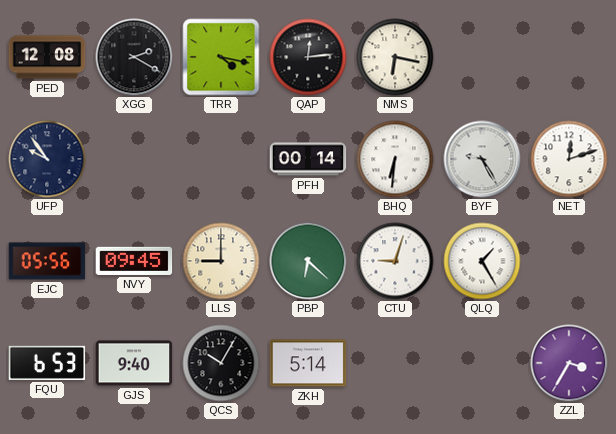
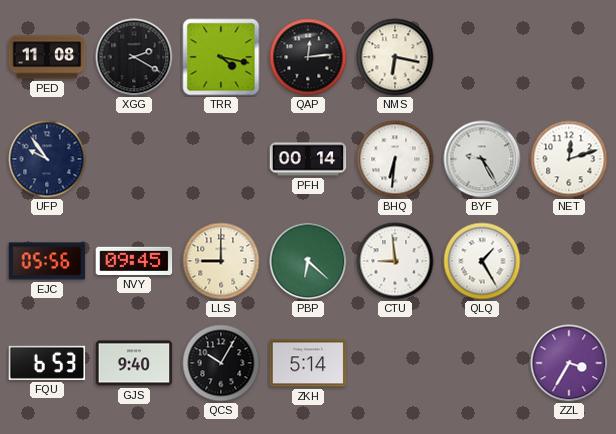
PED: 12:08 -> 11:08
CTU: 9:03 -> 8:59
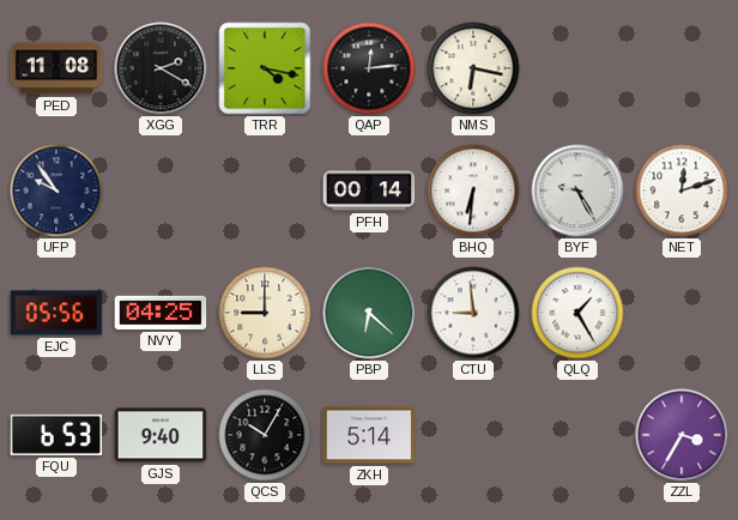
NVY: 09:45 -> 04:25
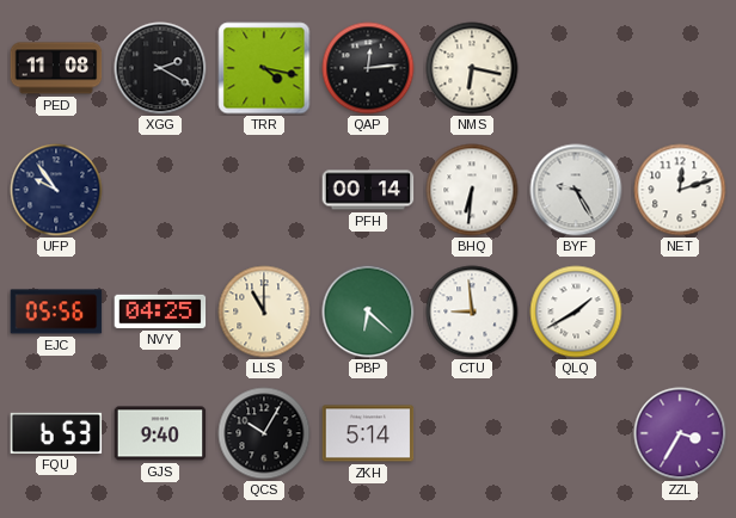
LLS: 9:00 -> 11:00
QLQ: 1:25 -> 1:40
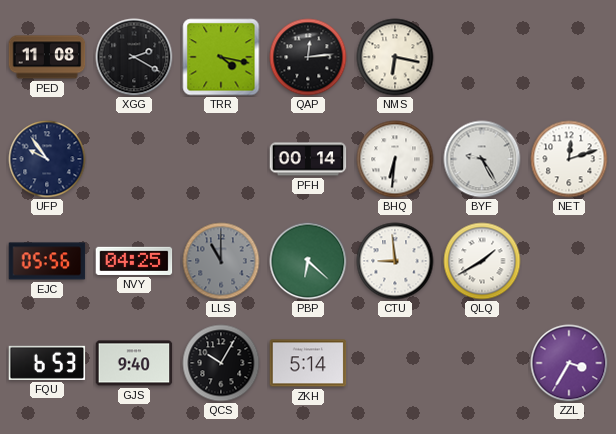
LLS dial: cream -> grey
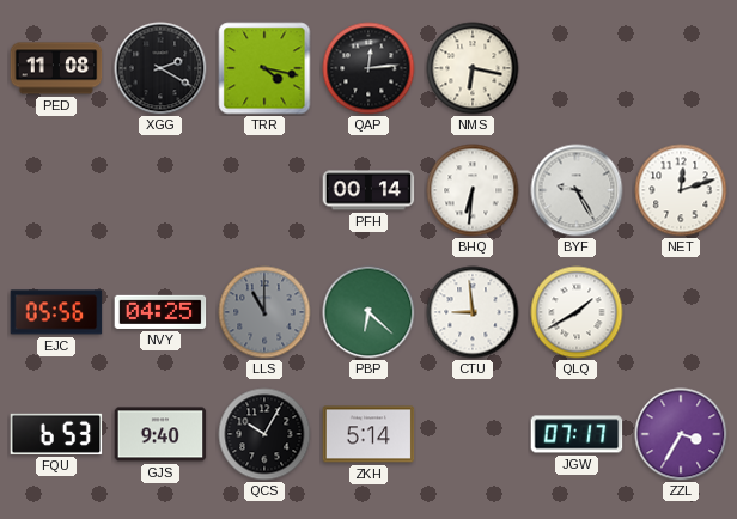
UFP: 9:54 -> none
JGW: none -> 07:17
